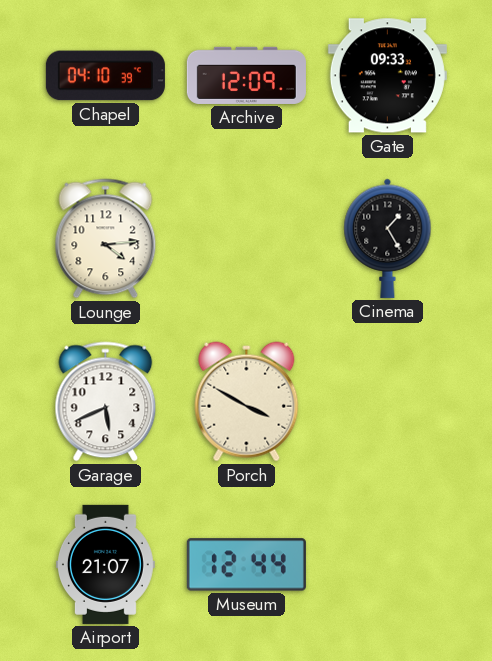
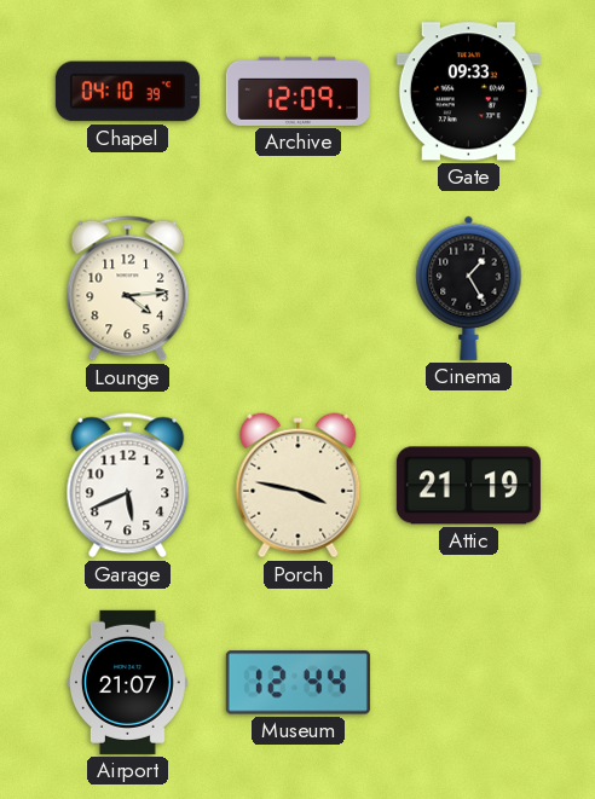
Porch: 3:50 -> 3:47
Attic: none -> 21:19
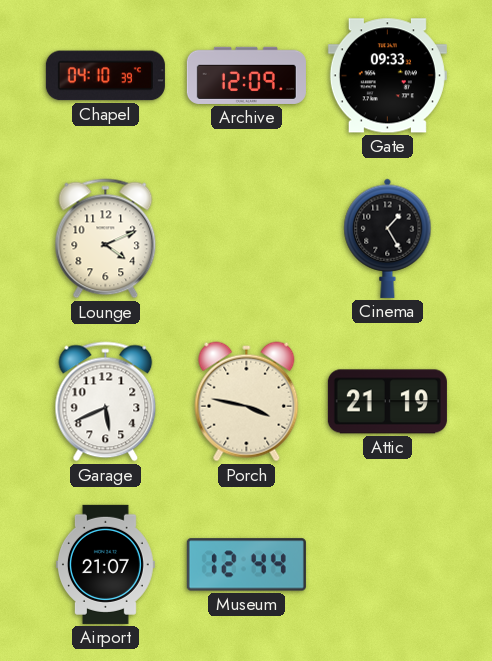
Lounge: 4:14 -> 4:11
